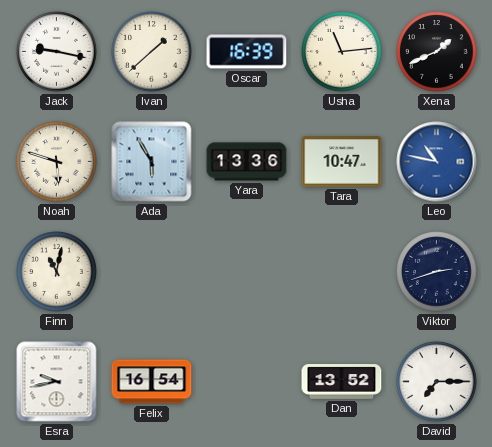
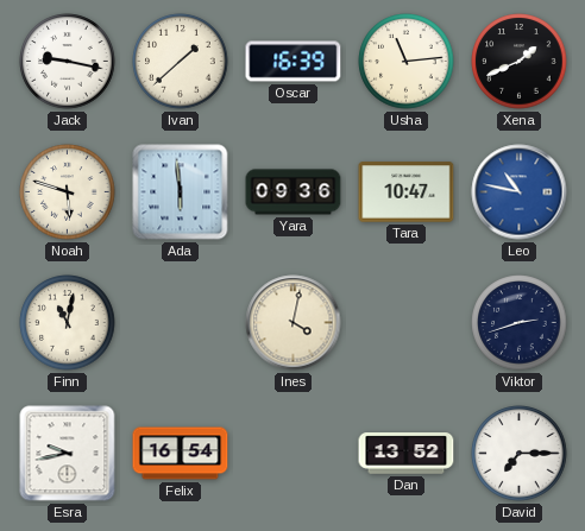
Ada: 5:55 -> 5:59
Yara: 13:36 -> 09:36
Ines: none -> 4:02
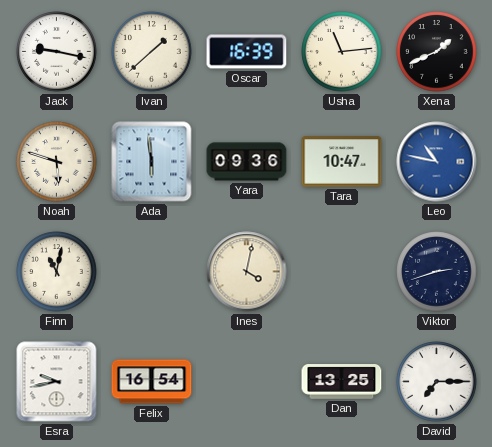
Dan: 13:52 -> 13:25
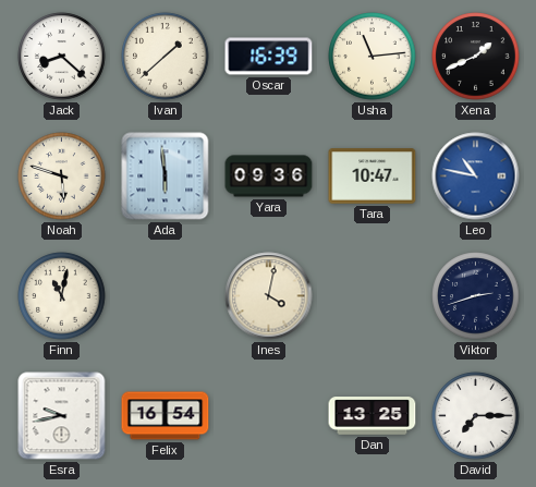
Jack: 9:17 -> 8:22
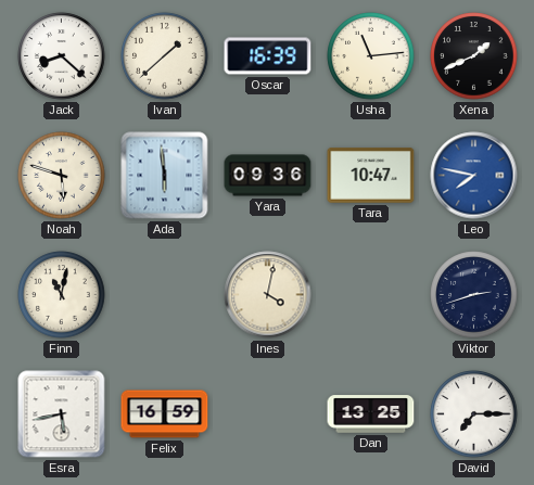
Leo: 10:47 -> 7:47
Esra: 9:43 -> 5:43
Felix: 16:54 -> 16:59
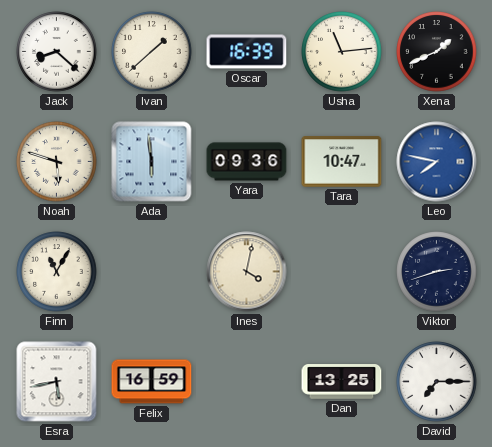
Finn: 11:02 -> 11:05
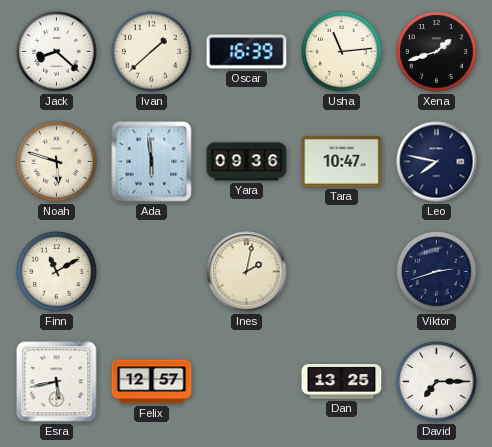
Xena: 1:41 -> 1:42
Leo dial: blue -> navy
Finn: 11:05 -> 11:10
Ines: 4:02 -> 2:02
Felix: 16:59 -> 12:57
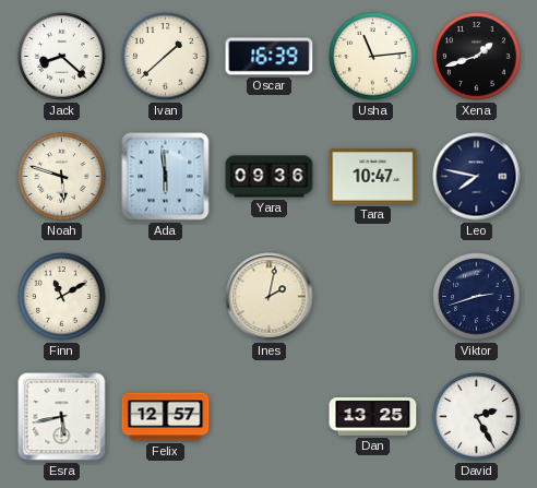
David: 7:15 -> 2:25
